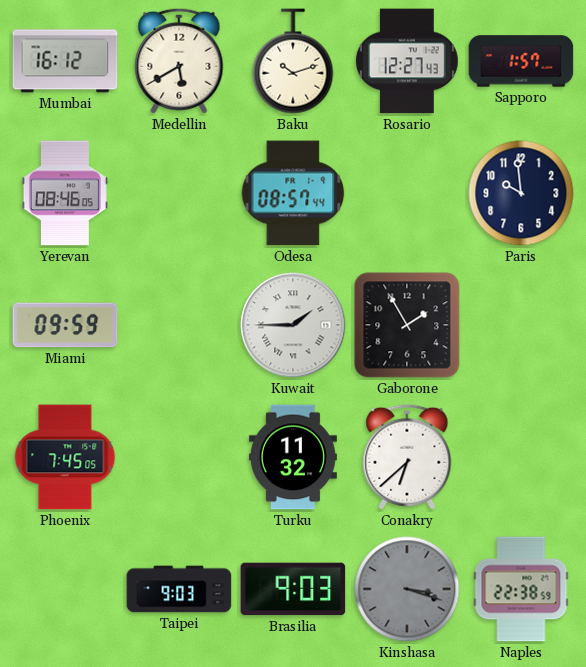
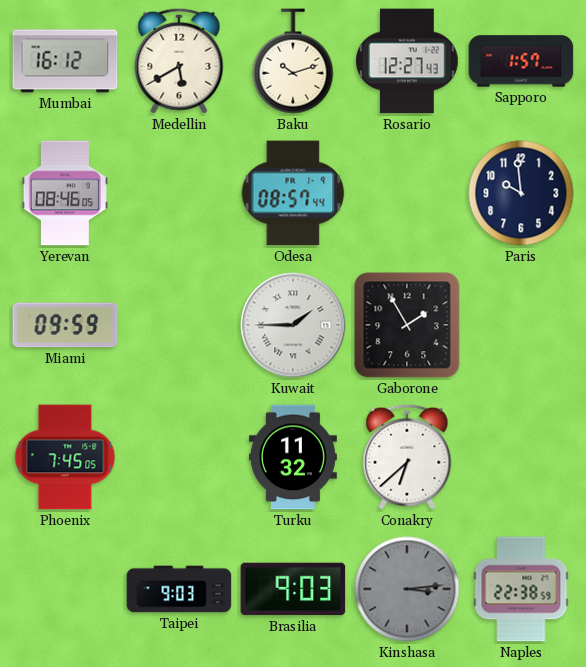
Kinshasa: 3:18 -> 3:14
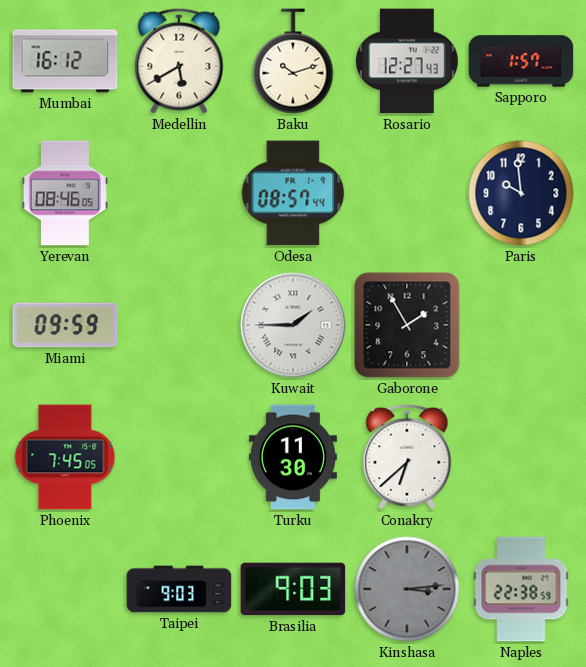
Turku: 11:32 -> 11:30
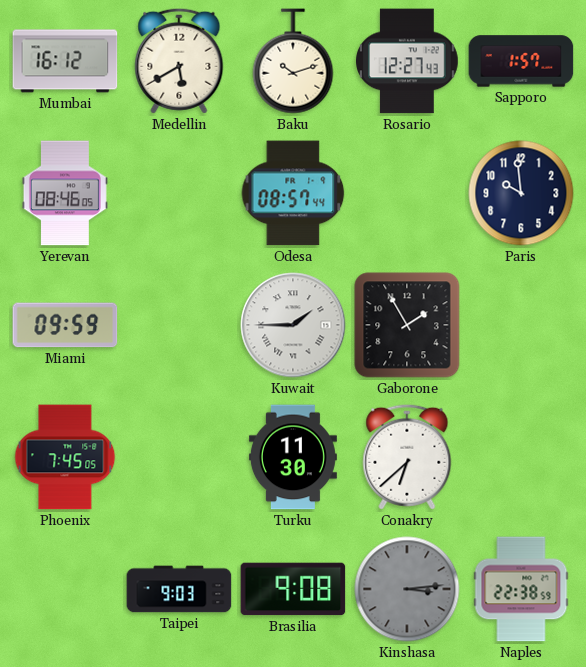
Brasilia: 9:03 -> 9:08
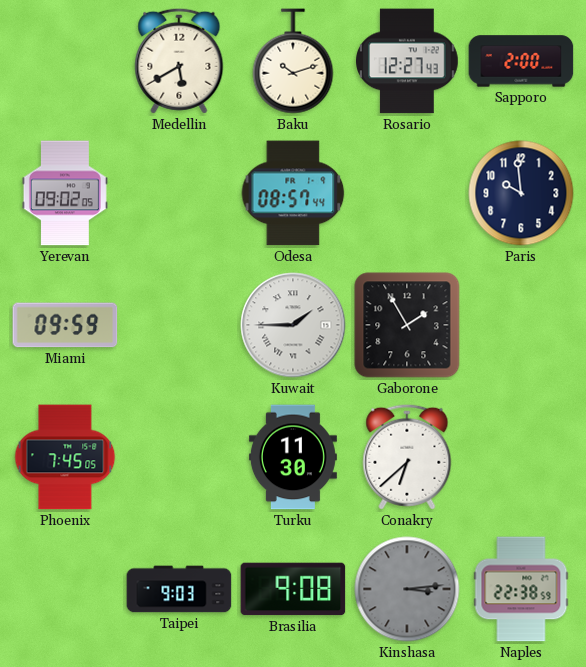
Mumbai: 16:12 -> none
Sapporo: 1:57 -> 2:00
Yerevan: 08:46 -> 09:02
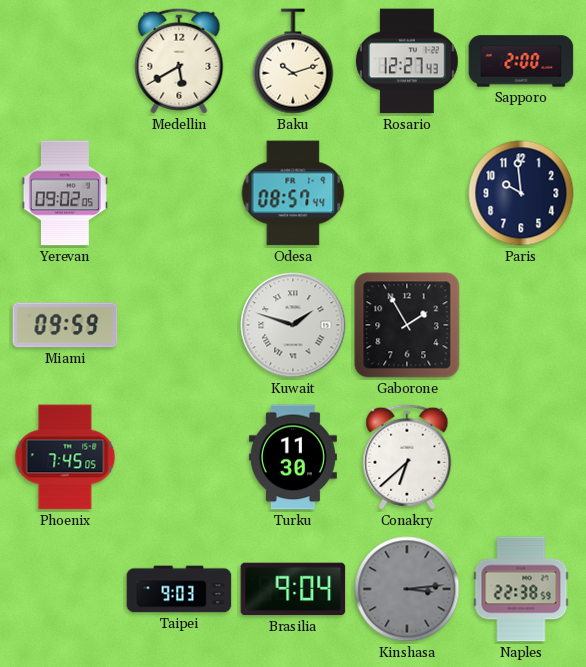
Kuwait: 1:45 -> 1:48
Brasilia: 9:08 -> 9:04
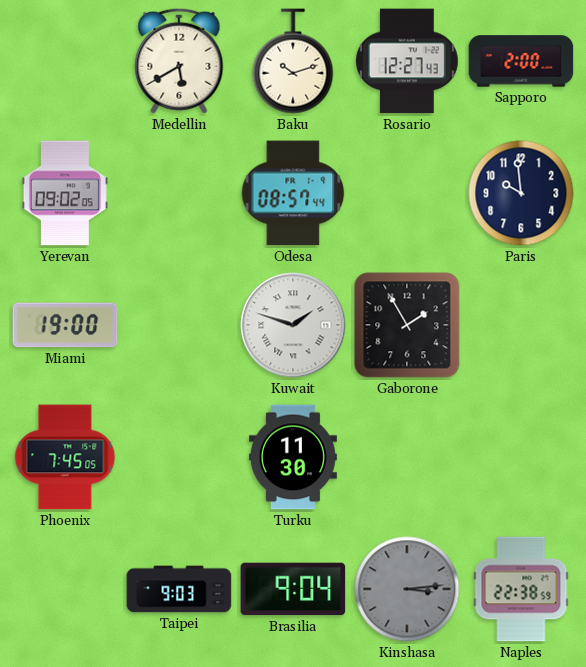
Miami: 09:59 -> 19:00
Conakry: 6:38 -> none
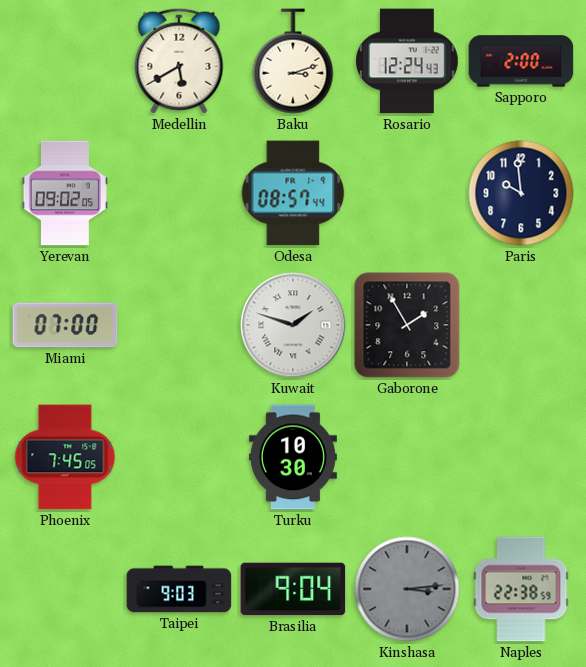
Baku: 10:12 -> 3:12
Rosario: 12:27 -> 12:24
Miami: 19:00 -> 07:00
Turku: 11:30 -> 10:30
